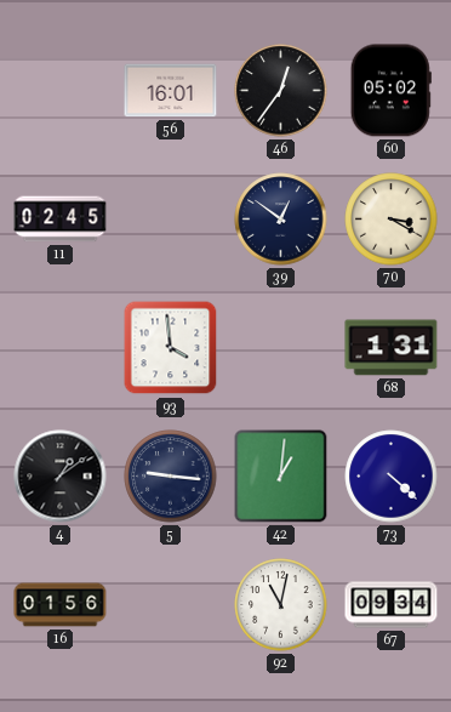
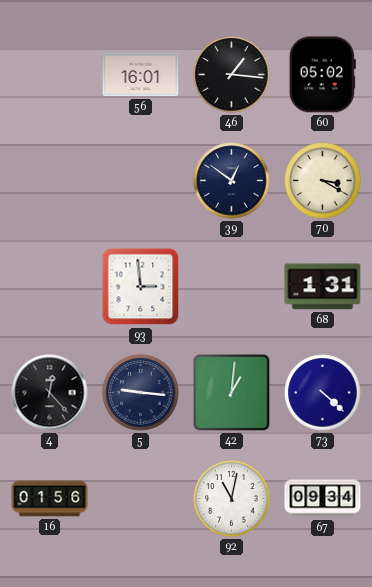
46: 12:36 -> 1:16
11: 02:45 -> none
93: 3:59 -> 2:59
4: 1:09 -> 12:23
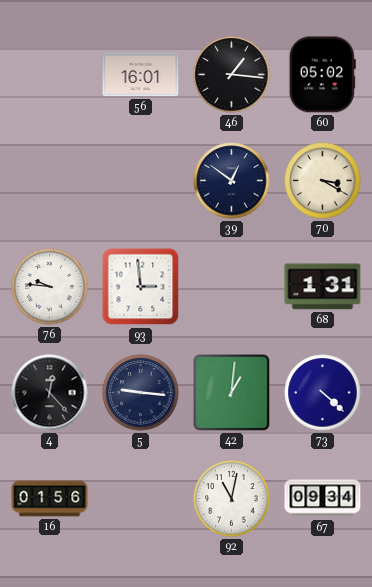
76: none -> 9:46
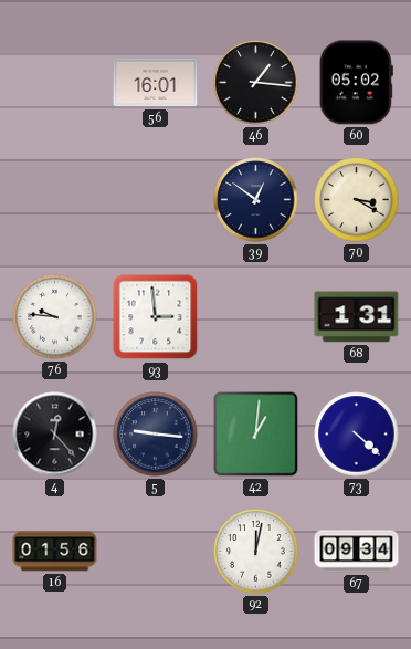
92: 11:02 -> 12:02
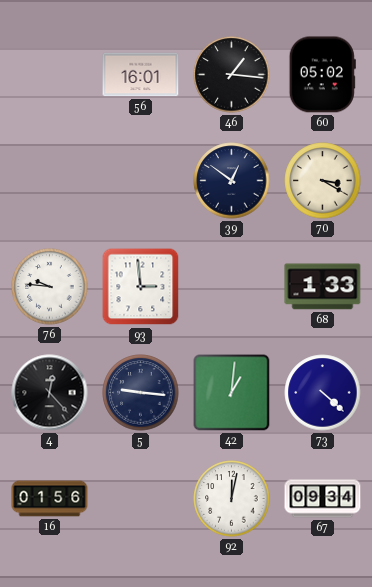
68: 1:31 -> 1:33
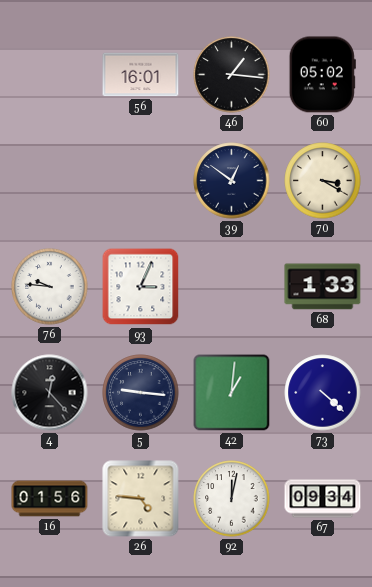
93: 2:59 -> 3:04
26: none -> 4:46
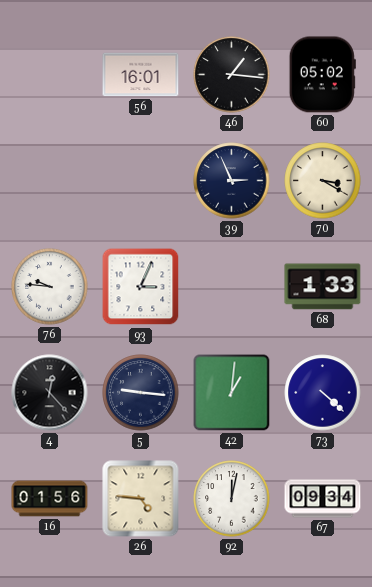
39: 12:51 -> 2:56
